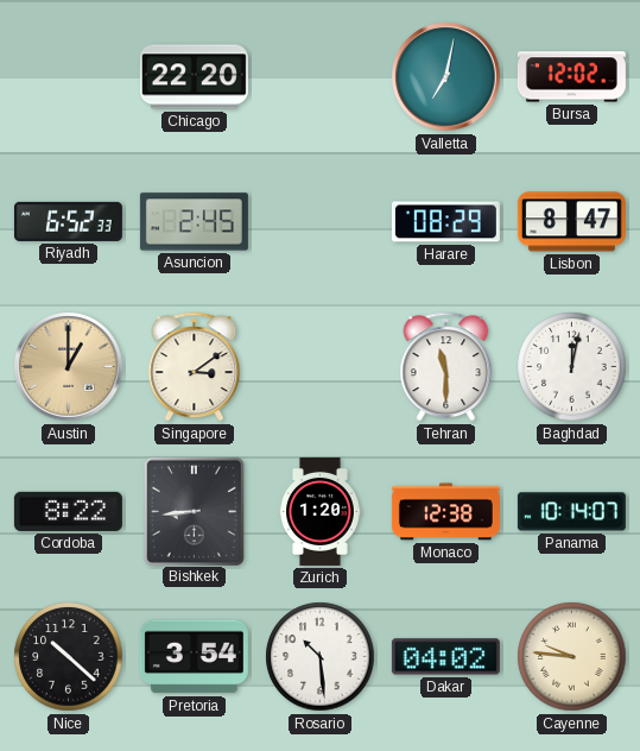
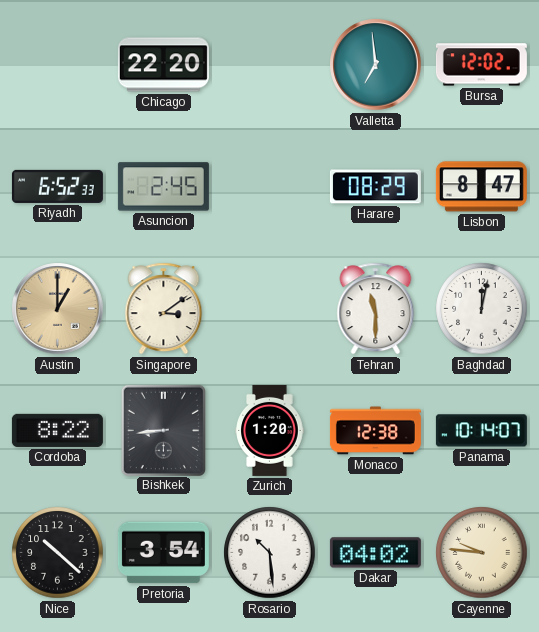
Valletta: 7:02 -> 6:59
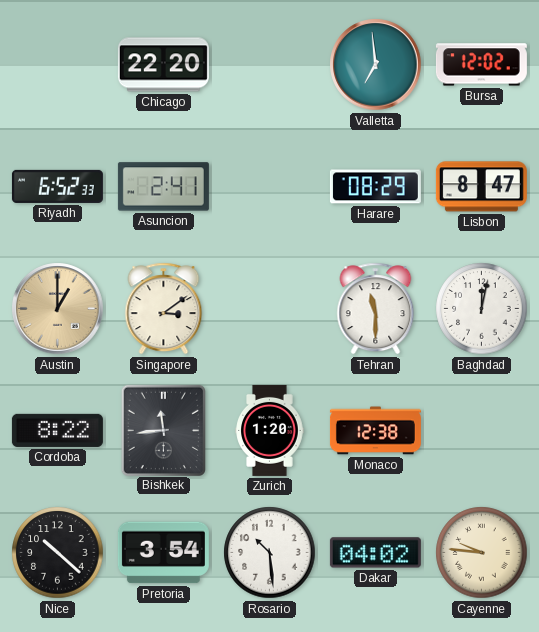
Asuncion: 2:45 -> 2:41
Bishkek: 8:44 -> 11:44
Panama: 10:14 -> none
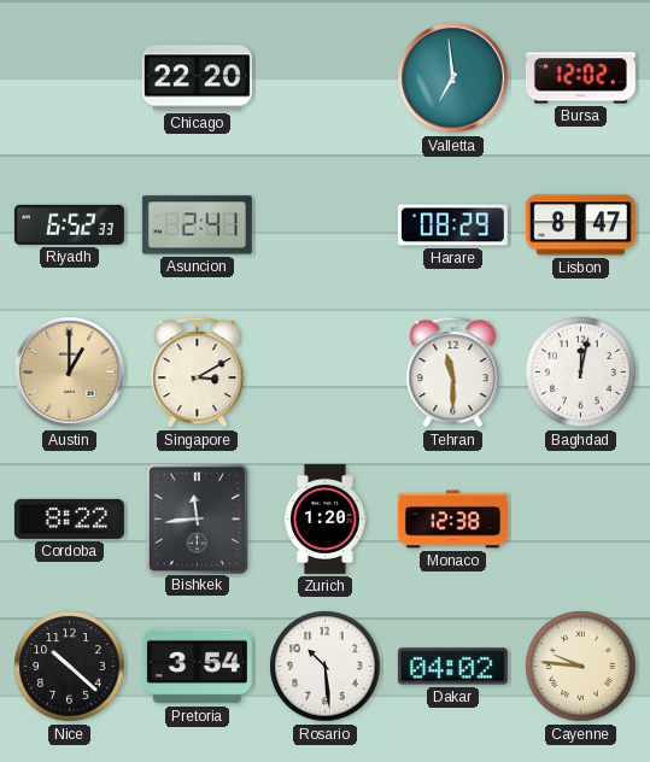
Singapore: 3:09 -> 3:10
